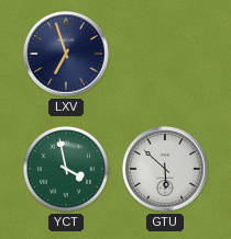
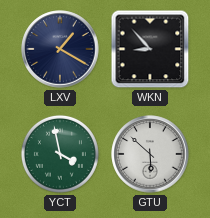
LXV: 6:57 -> 1:20
WKN: none -> 8:53
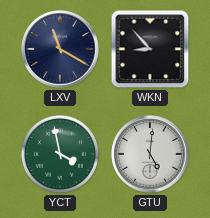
LXV: 1:20 -> 11:20
GTU: 5:52 -> 5:01
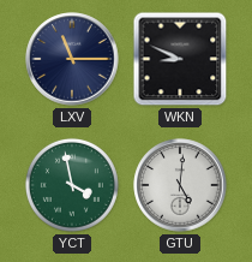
LXV: 11:20 -> 11:15
WKN: 8:53 -> 8:49
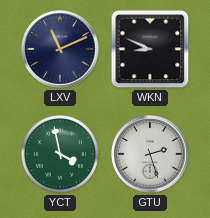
LXV: 11:15 -> 11:11
GTU: 5:01 -> 2:27
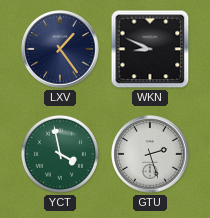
LXV: 11:11 -> 1:24
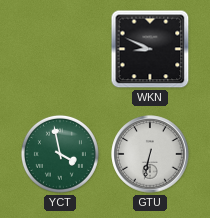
LXV: 1:24 -> none
GTU: 2:27 -> 6:32
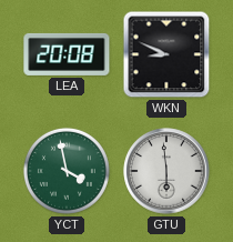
LEA: none -> 20:08
GTU: 6:32 -> 5:59
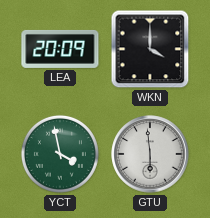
LEA: 20:08 -> 20:09
WKN: 8:49 -> 4:00
